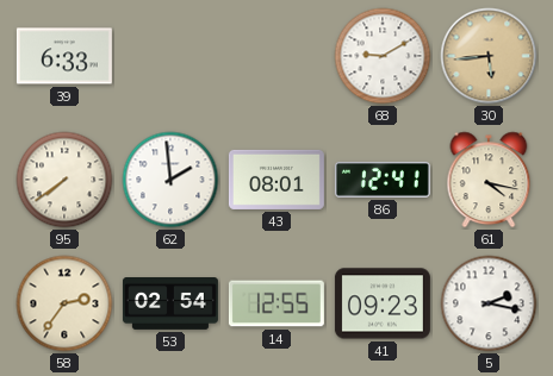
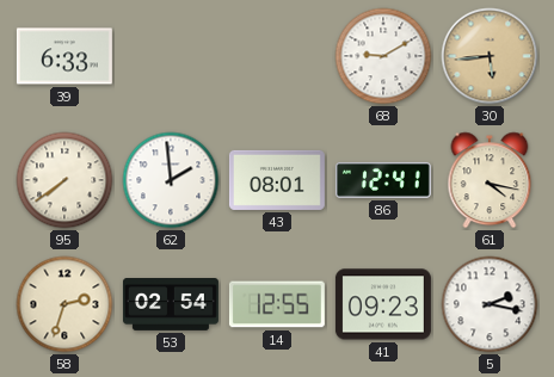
58: 2:36 -> 2:33
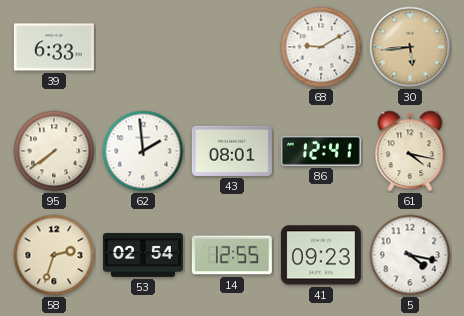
5: 2:17 -> 4:17
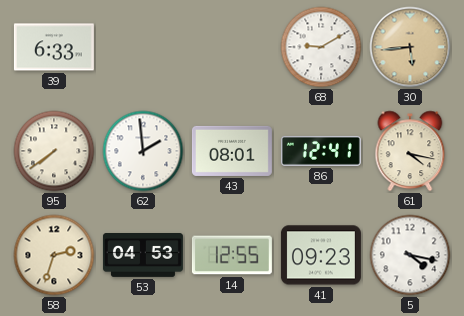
53: 02:54 -> 04:53
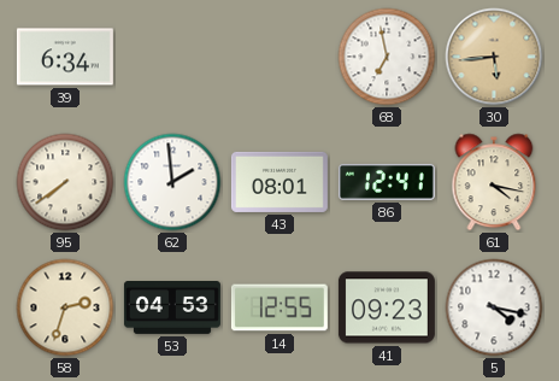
39: 6:33 -> 6:34
68: 9:10 -> 6:58
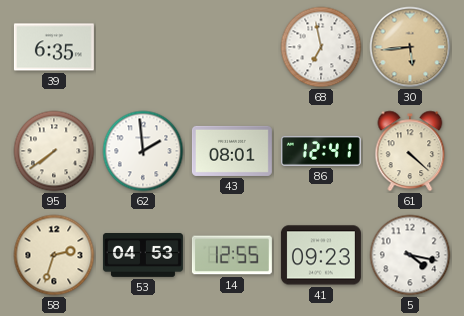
39: 6:34 -> 6:35
61: 4:17 -> 4:22
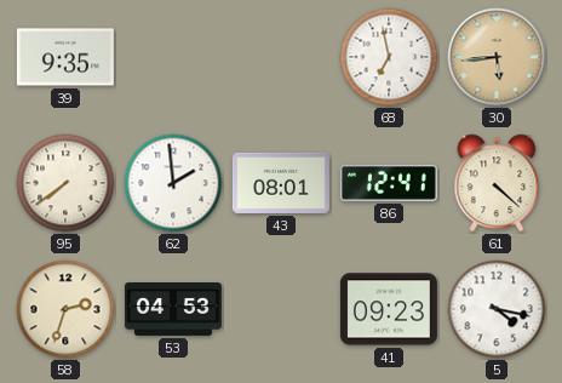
39: 6:35 -> 9:35
14: 12:55 -> none
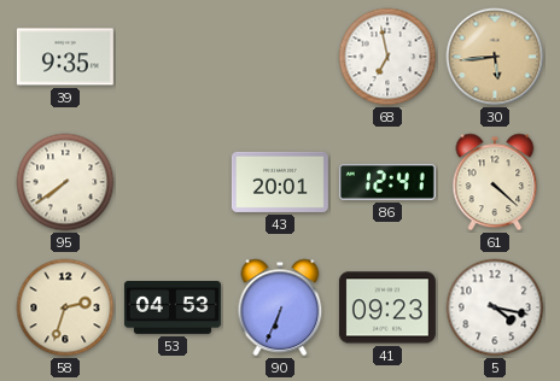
62: 1:59 -> none
43: 08:01 -> 20:01
90: none -> 6:34
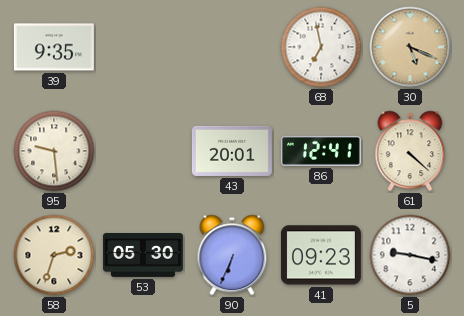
30: 5:44 -> 5:19
95: 7:39 -> 9:29
53: 04:53 -> 05:30
5: 4:17 -> 9:17
